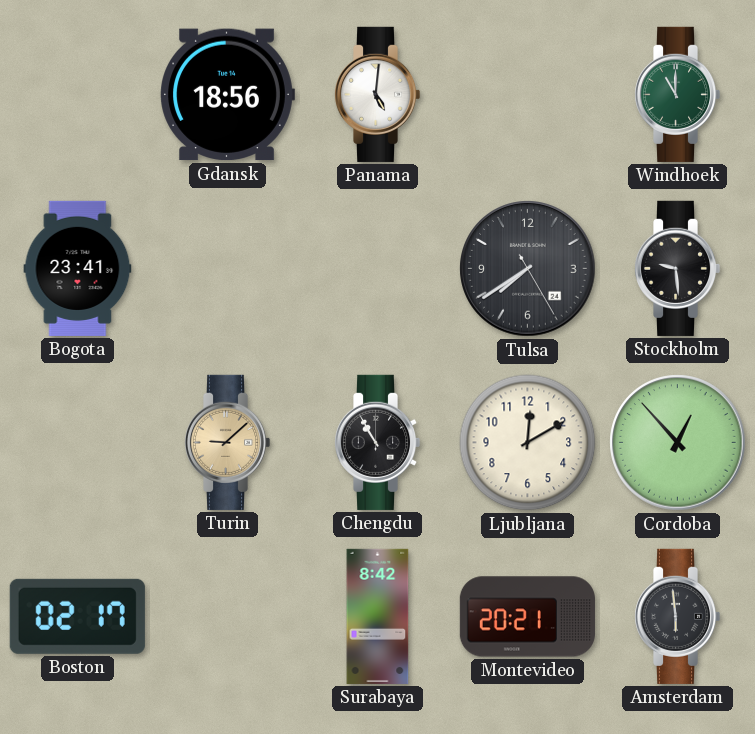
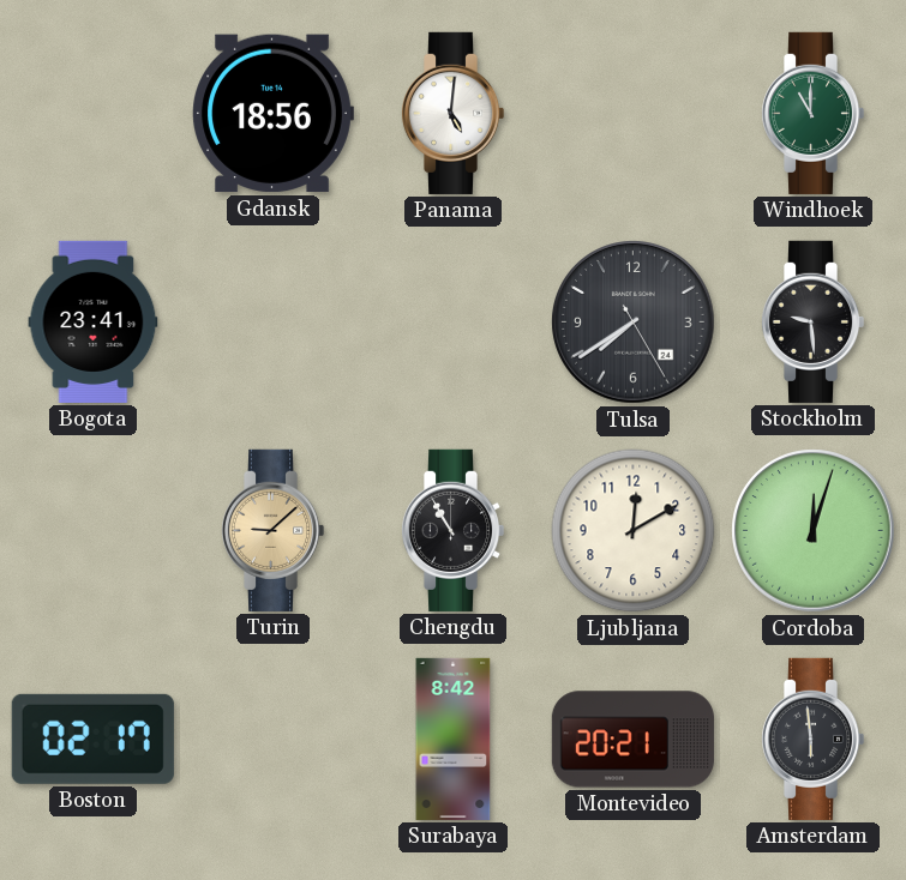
Cordoba: 12:53 -> 12:03
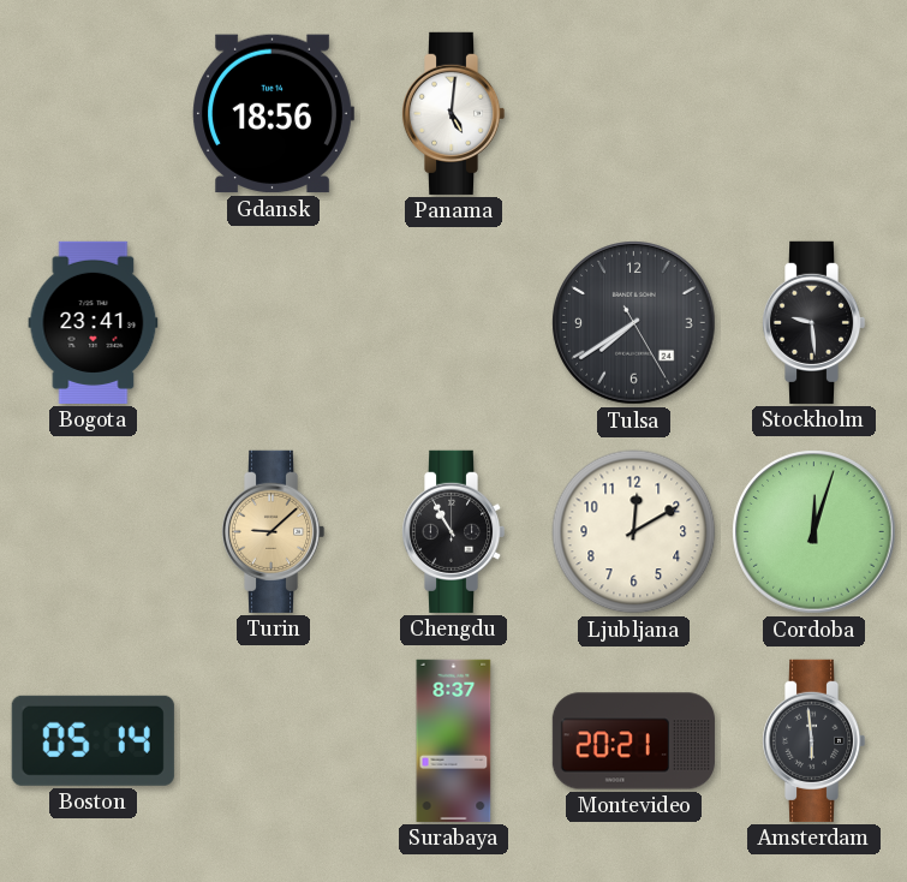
Windhoek: 11:00 -> none
Boston: 02:17 -> 05:14
Surabaya: 8:42 -> 8:37
